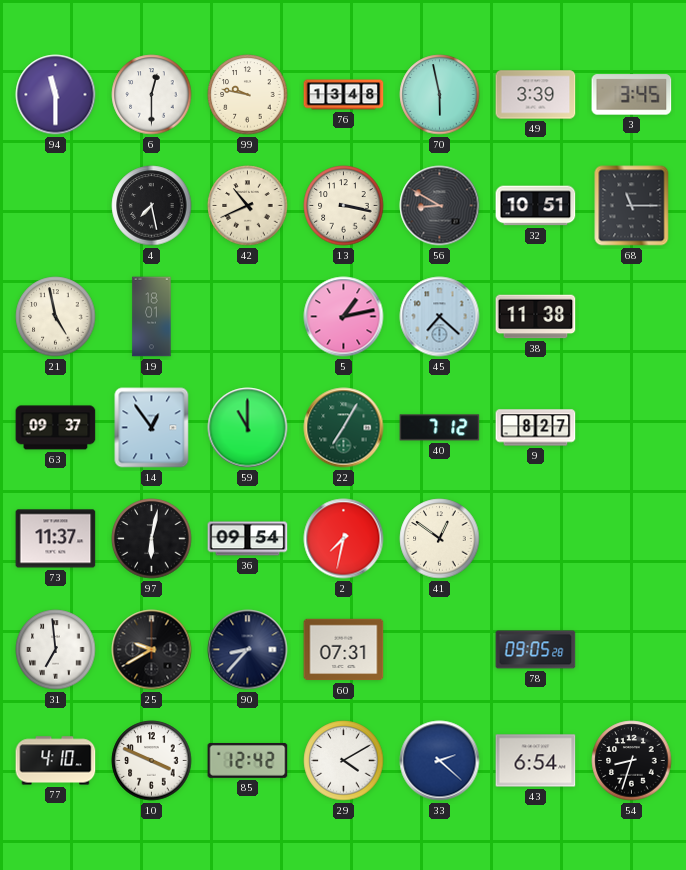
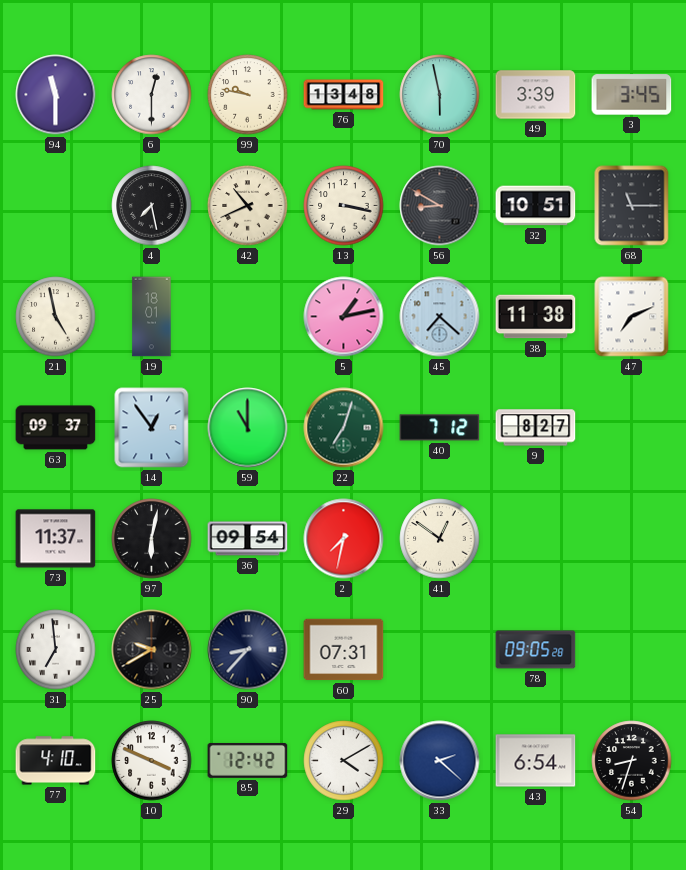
47: none -> 7:11
22: 7:05 -> 7:03
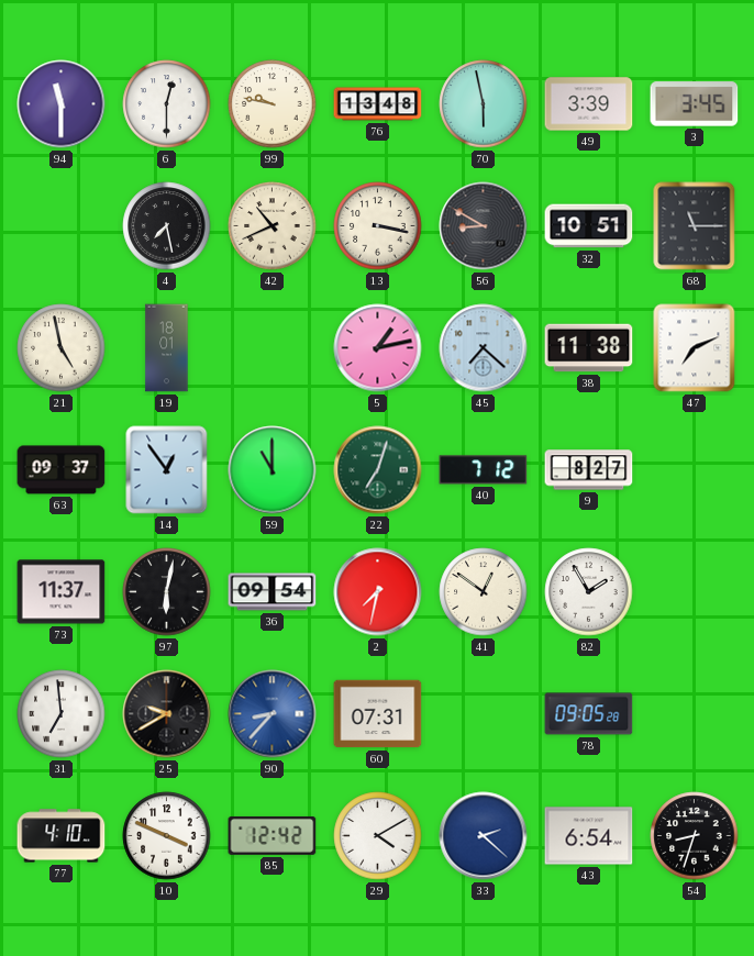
82: none -> 1:55
90 dial: navy -> blue
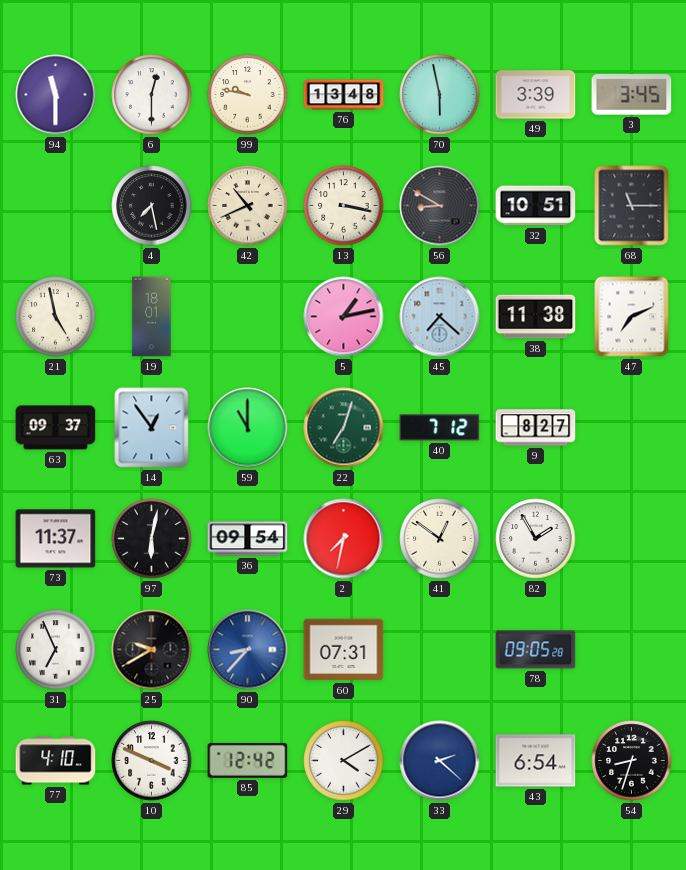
31: 6:59 -> 6:56
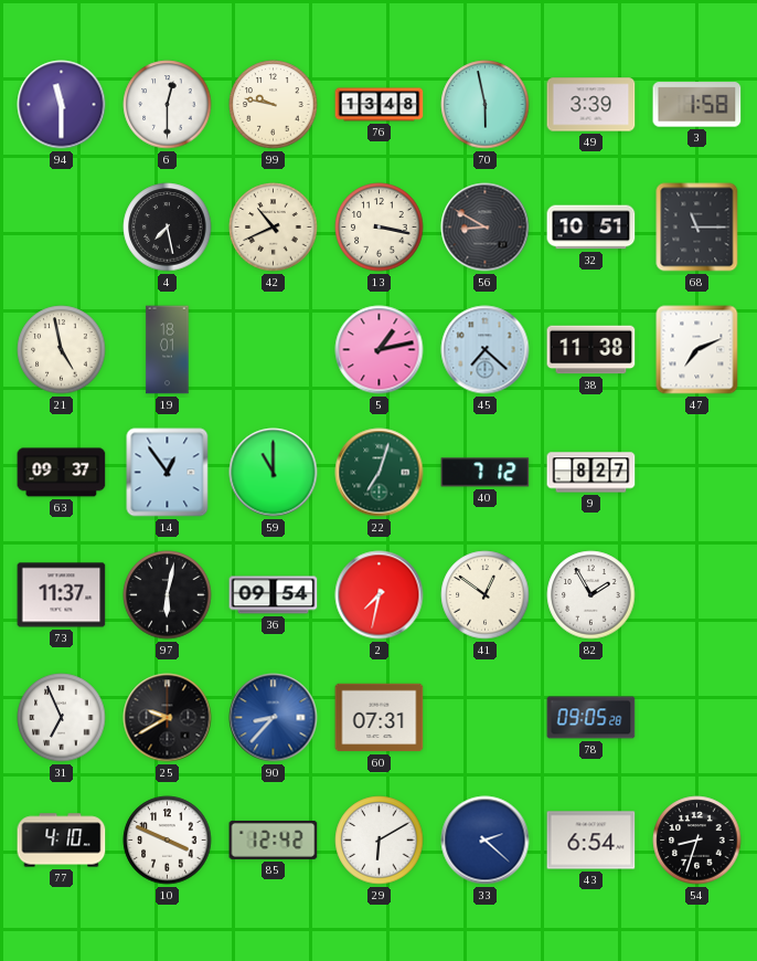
3: 3:45 -> 1:58
29: 4:10 -> 6:10
